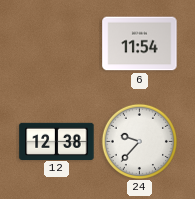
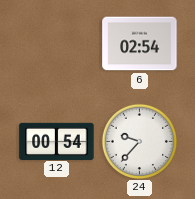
6: 11:54 -> 02:54
12: 12:38 -> 00:54
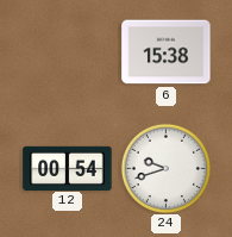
6: 02:54 -> 15:38
24: 9:37 -> 9:42
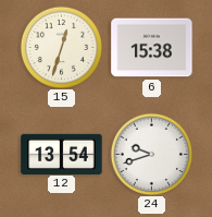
15: none -> 12:33
12: 00:54 -> 13:54
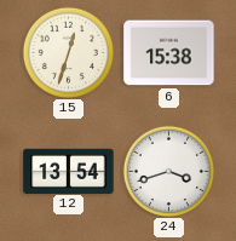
24: 9:42 -> 3:42
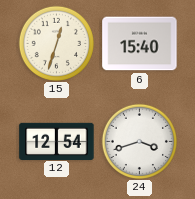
6: 15:38 -> 15:40
12: 13:54 -> 12:54
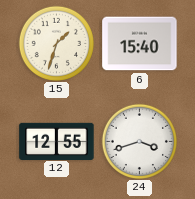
15: 12:33 -> 1:33
12: 12:54 -> 12:55
